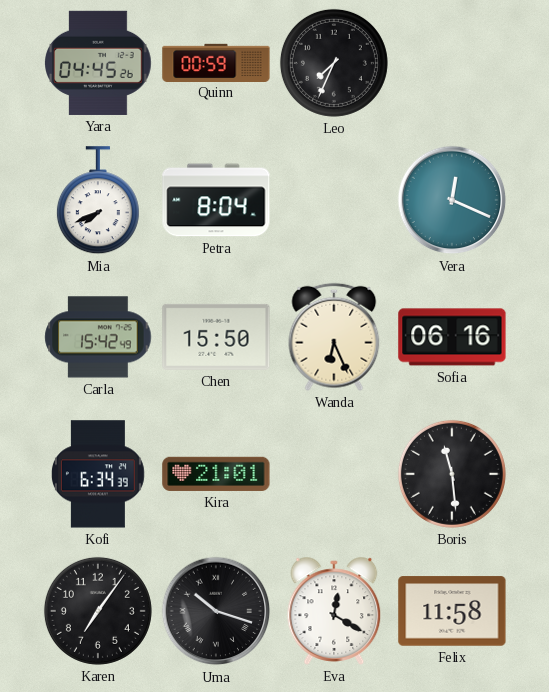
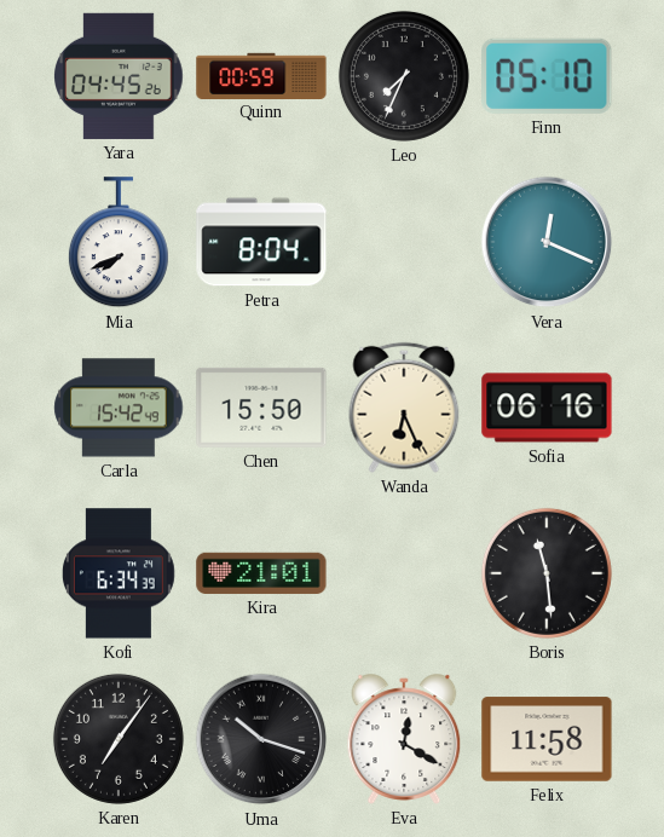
Finn: none -> 05:10
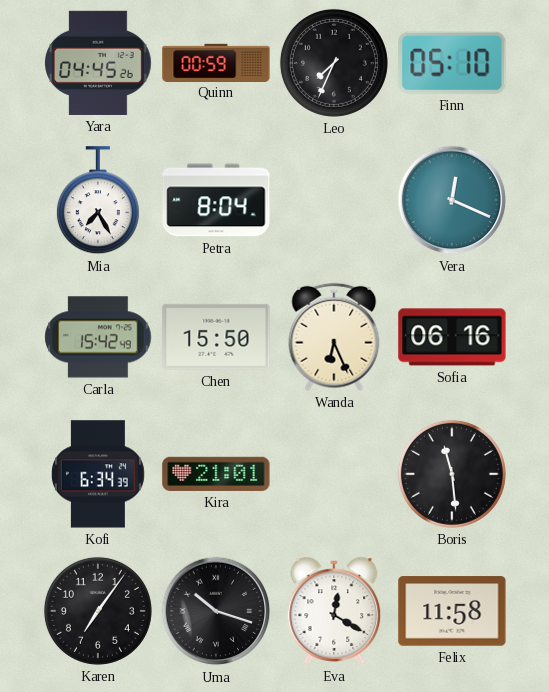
Mia: 7:41 -> 7:25
